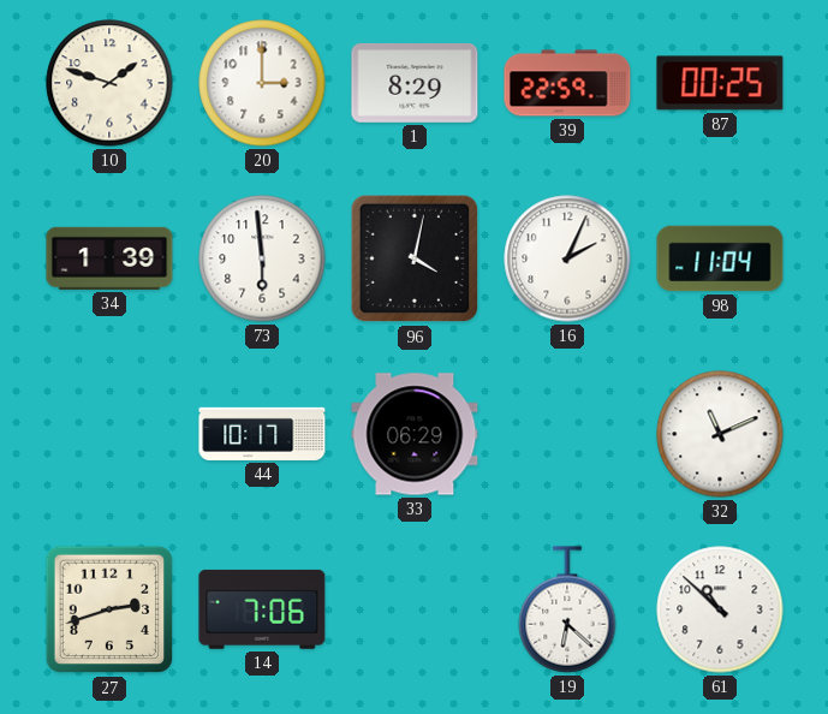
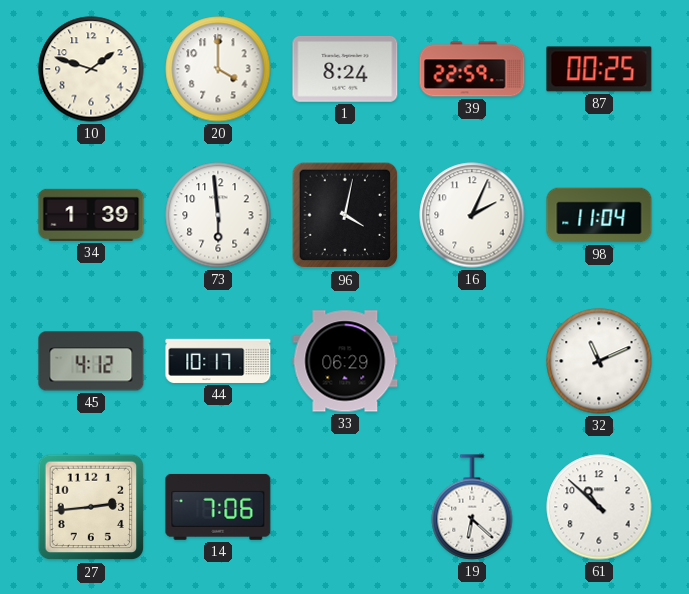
20: 3:00 -> 4:00
1: 8:29 -> 8:24
45: none -> 4:12
27: 2:42 -> 2:44
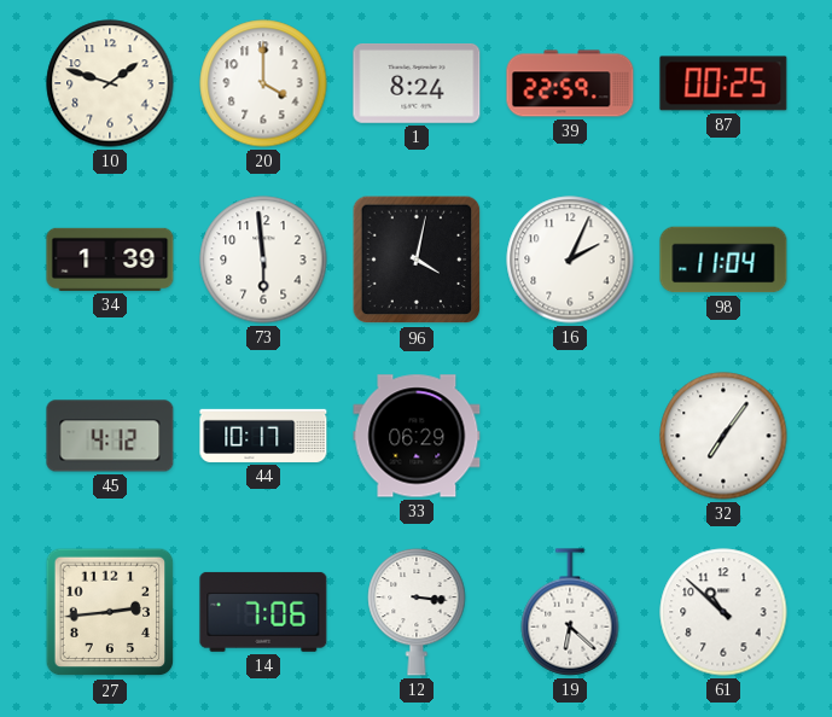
32: 11:11 -> 7:06
12: none -> 3:16
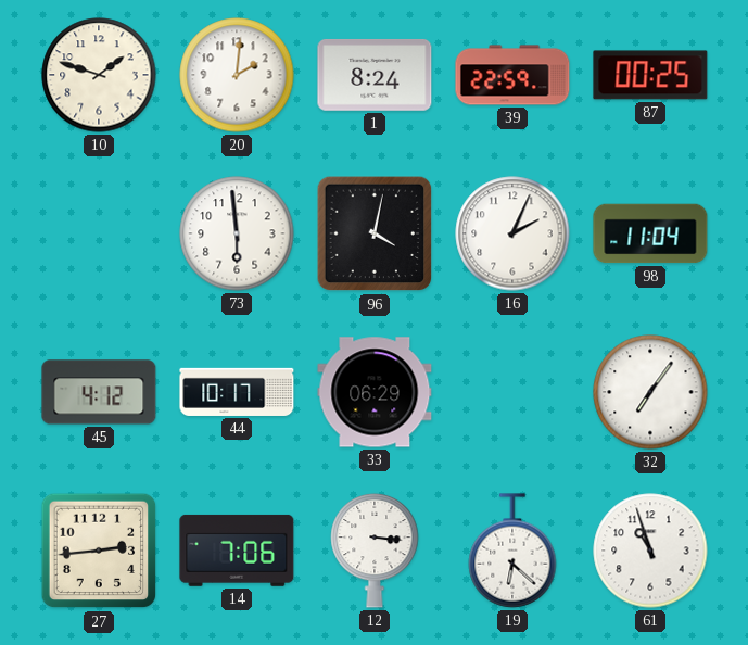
20: 4:00 -> 2:01
34: 1:39 -> none
61: 10:52 -> 10:57
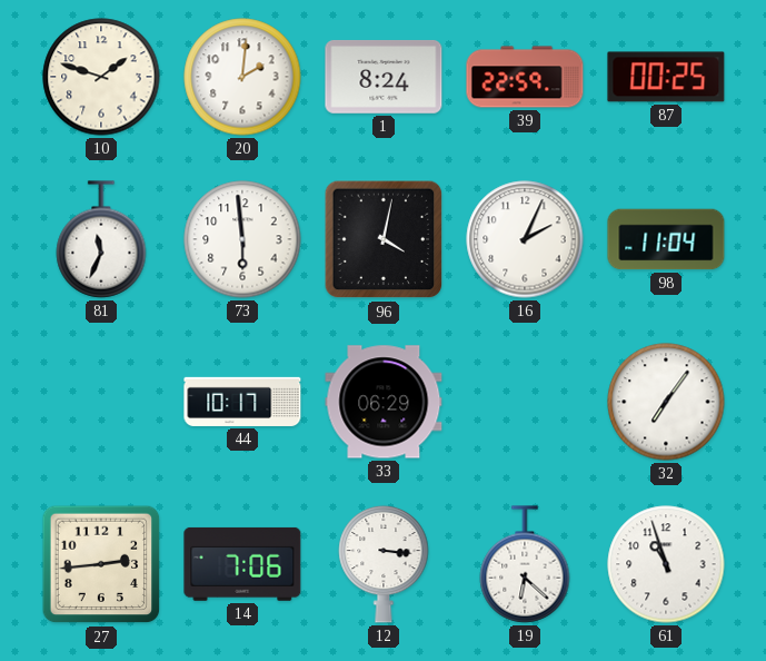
81: none -> 11:34
45: 4:12 -> none
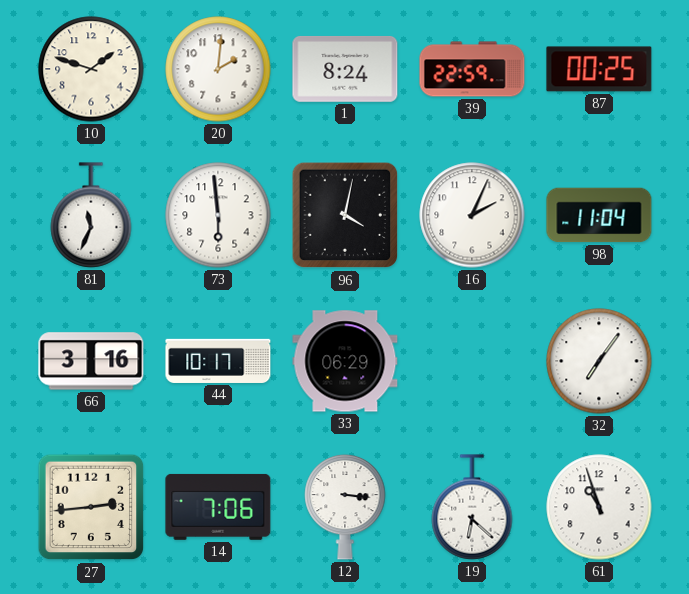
66: none -> 3:16
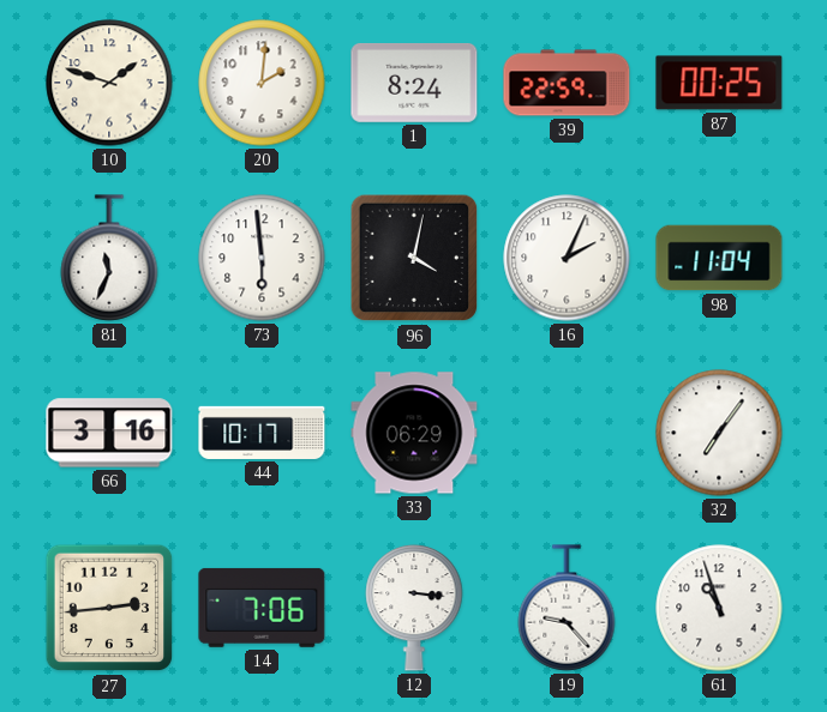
19: 6:22 -> 9:23
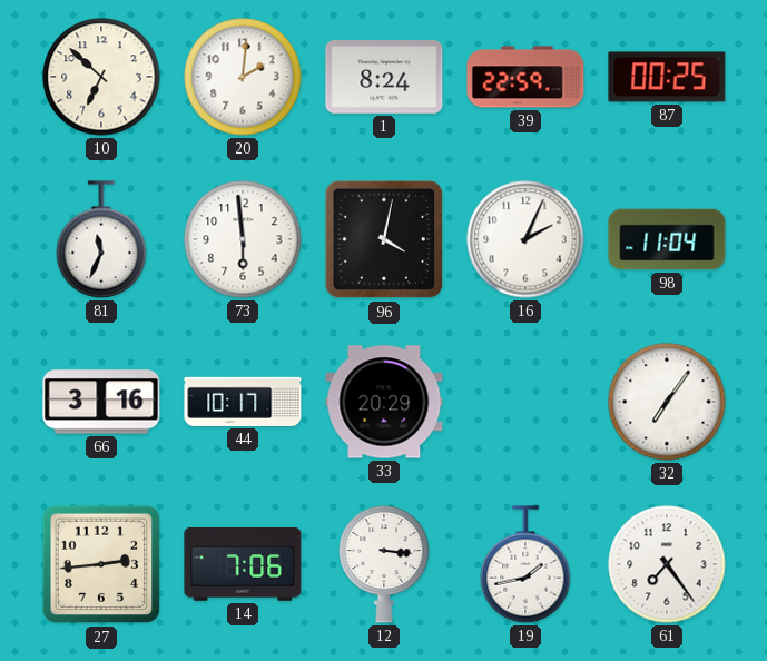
10: 1:48 -> 6:52
33: 06:29 -> 20:29
19: 9:23 -> 1:43
61: 10:57 -> 7:24
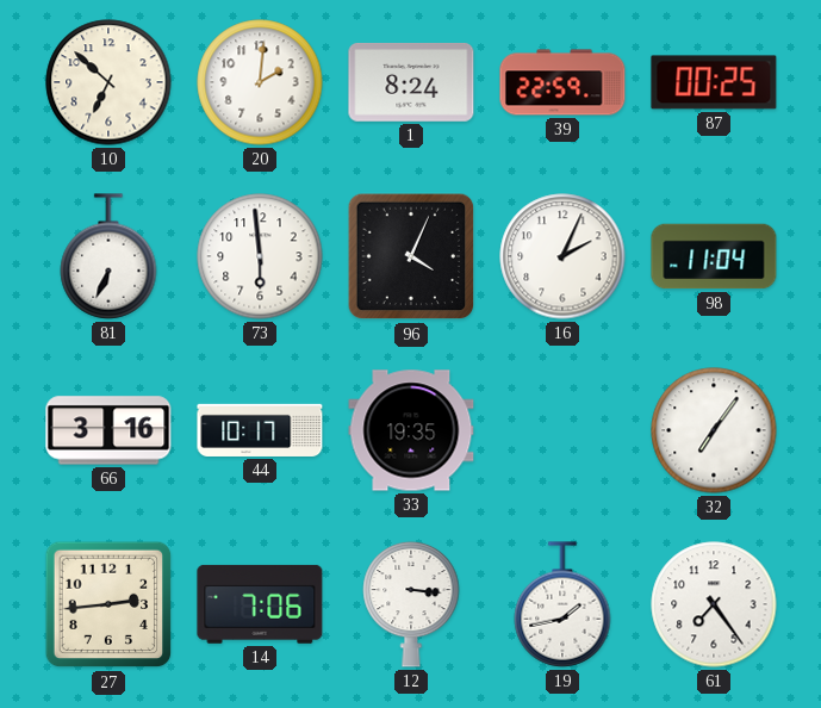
81: 11:34 -> 6:34
96: 4:02 -> 4:04
33: 20:29 -> 19:35
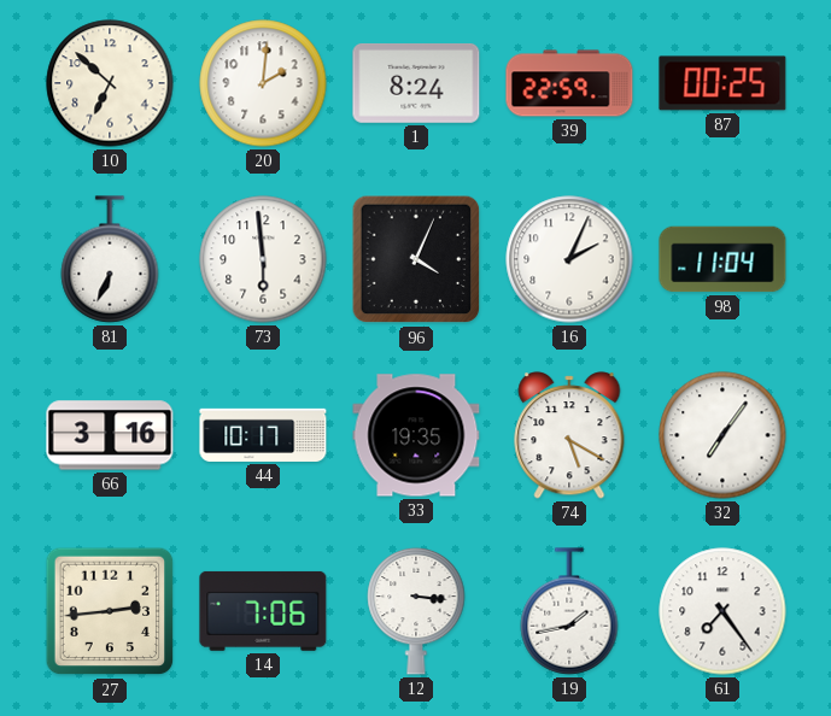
74: none -> 5:20
